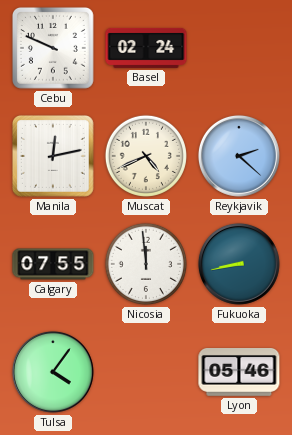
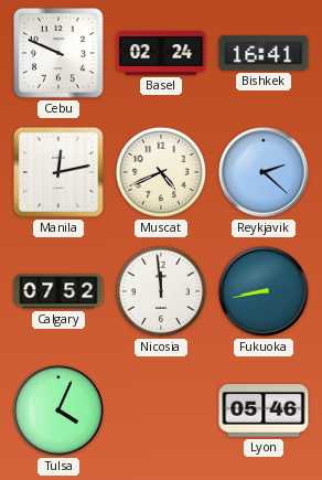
Bishkek: none -> 16:41
Calgary: 07:55 -> 07:52
Tulsa: 4:06 -> 4:04
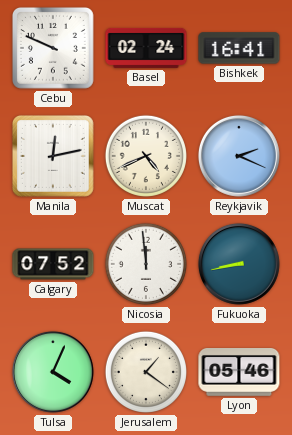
Reykjavik: 2:22 -> 2:19
Jerusalem: none -> 1:21
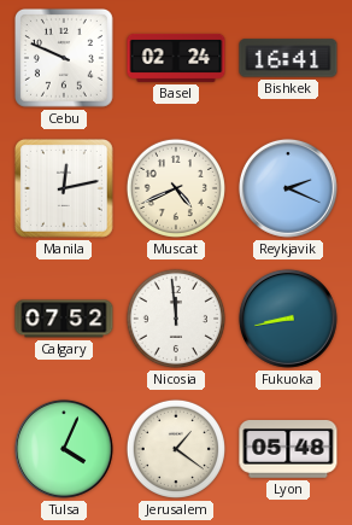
Lyon: 05:46 -> 05:48
